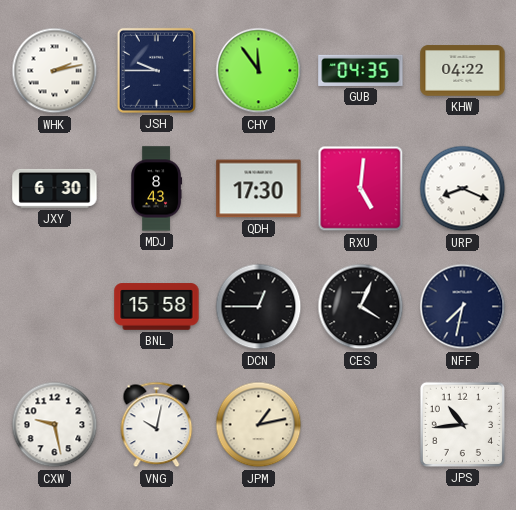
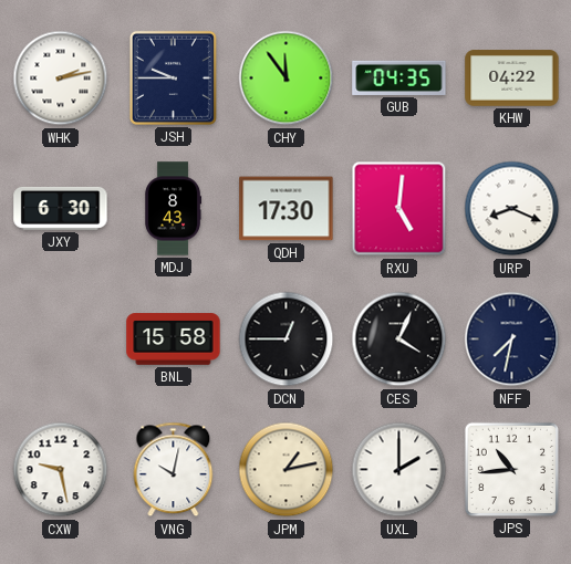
UXL: none -> 2:00
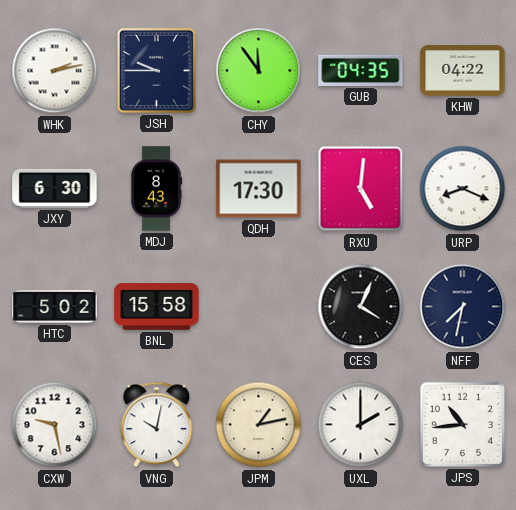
HTC: none -> 5:02
DCN: 12:45 -> none
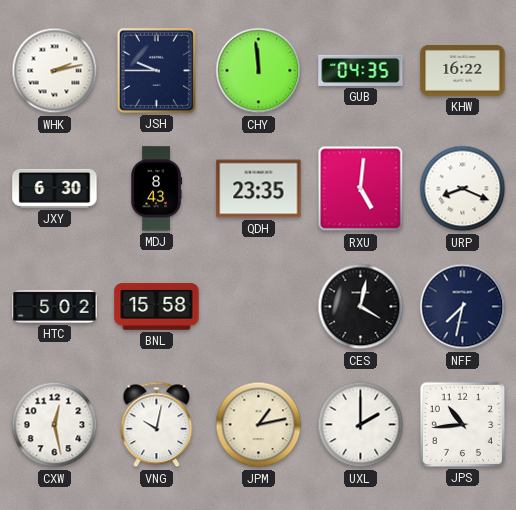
CHY: 11:54 -> 11:59
KHW: 04:22 -> 16:22
QDH: 17:30 -> 23:35
CES: 4:04 -> 4:02
CXW: 9:28 -> 12:28
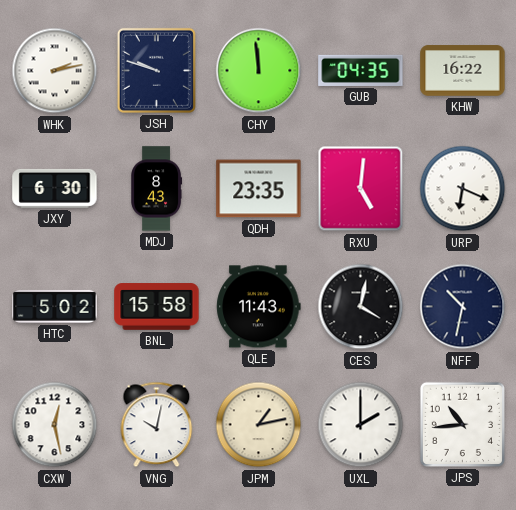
JSH: 9:45 -> 9:48
URP: 8:19 -> 6:19
QLE: none -> 11:43
NFF: 7:32 -> 10:32
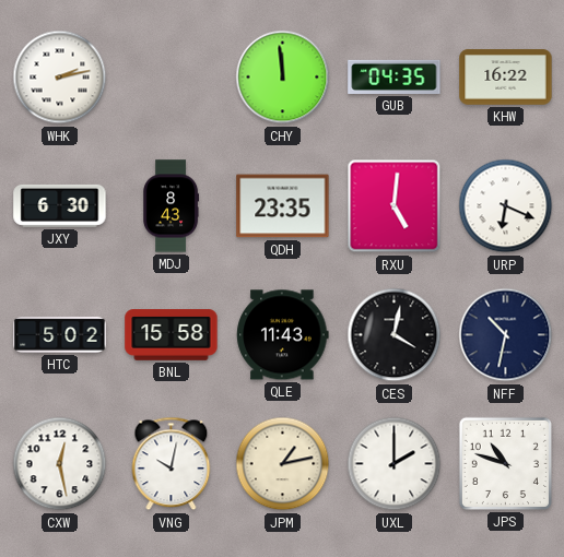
JSH: 9:48 -> none
JPS: 10:44 -> 10:48
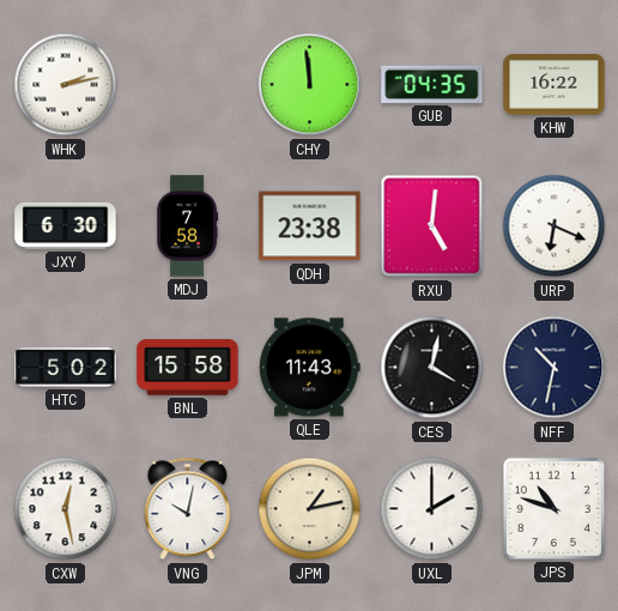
MDJ: 8:43 -> 7:58
QDH: 23:35 -> 23:38
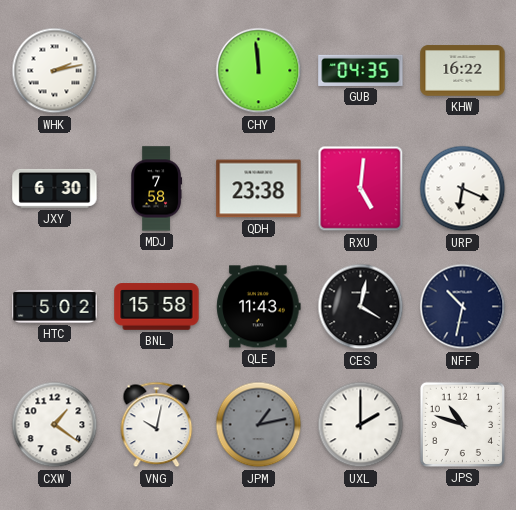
CXW: 12:28 -> 1:21
JPM dial: cream -> grey
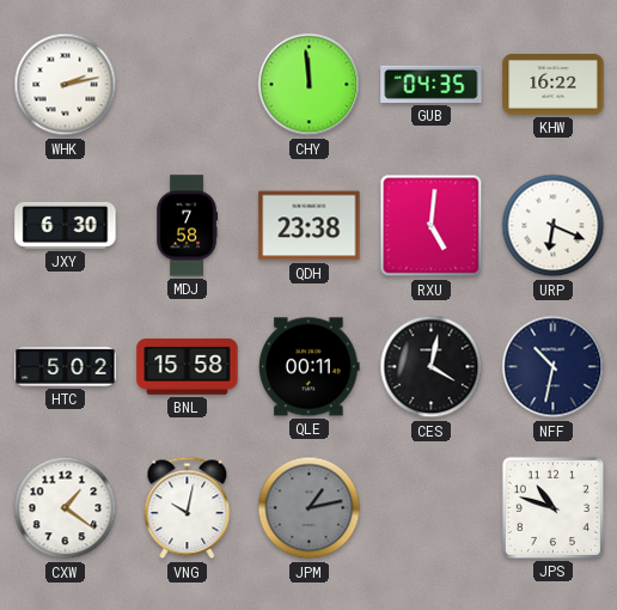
QLE: 11:43 -> 00:11
UXL: 2:00 -> none
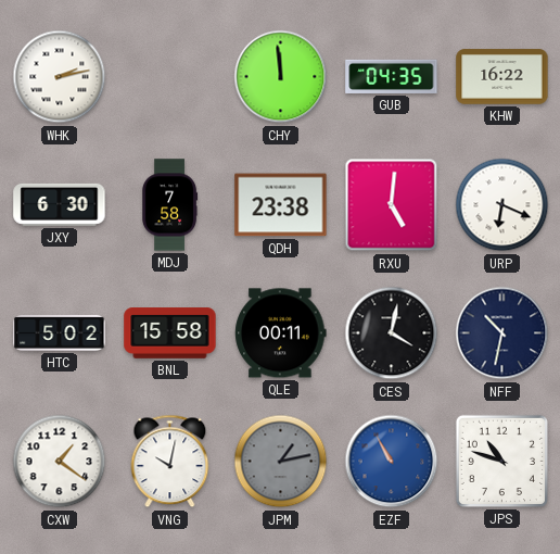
EZF: none -> 10:55
